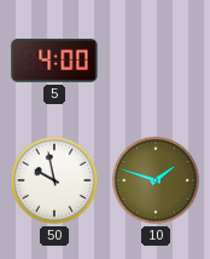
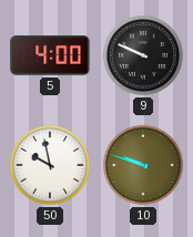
9: none -> 9:49
10: 1:48 -> 9:48
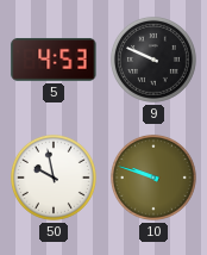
5: 4:00 -> 4:53
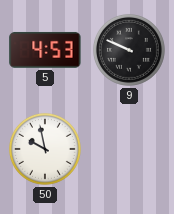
10: 9:48 -> none
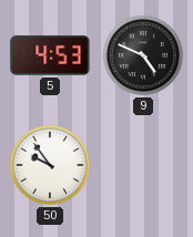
9: 9:49 -> 4:49
50: 9:58 -> 9:54
